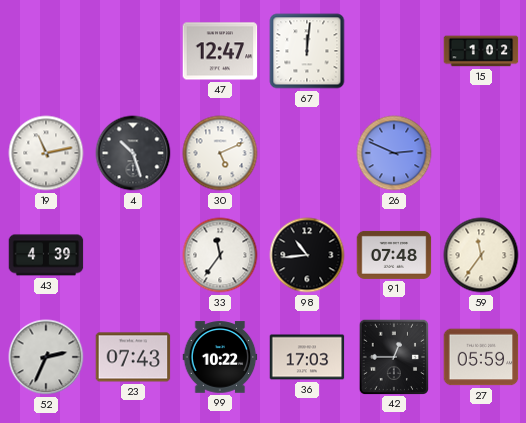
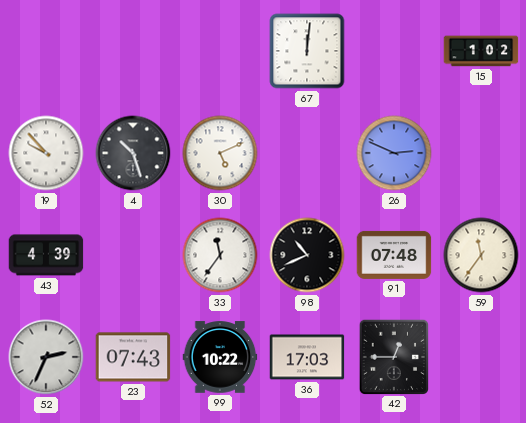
47: 12:47 -> none
19: 11:13 -> 9:53
98: 10:44 -> 10:41
27: 05:59 -> none
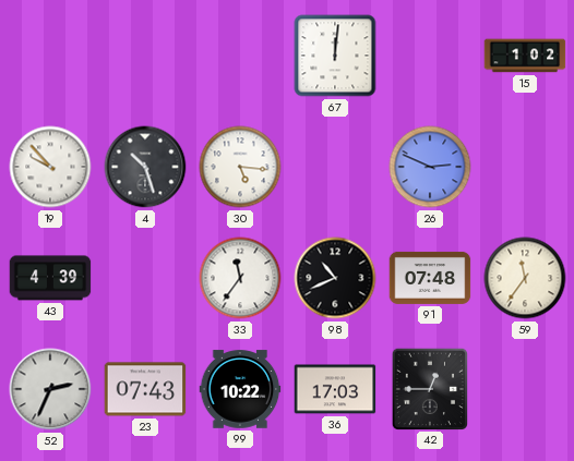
30: 5:11 -> 5:16
